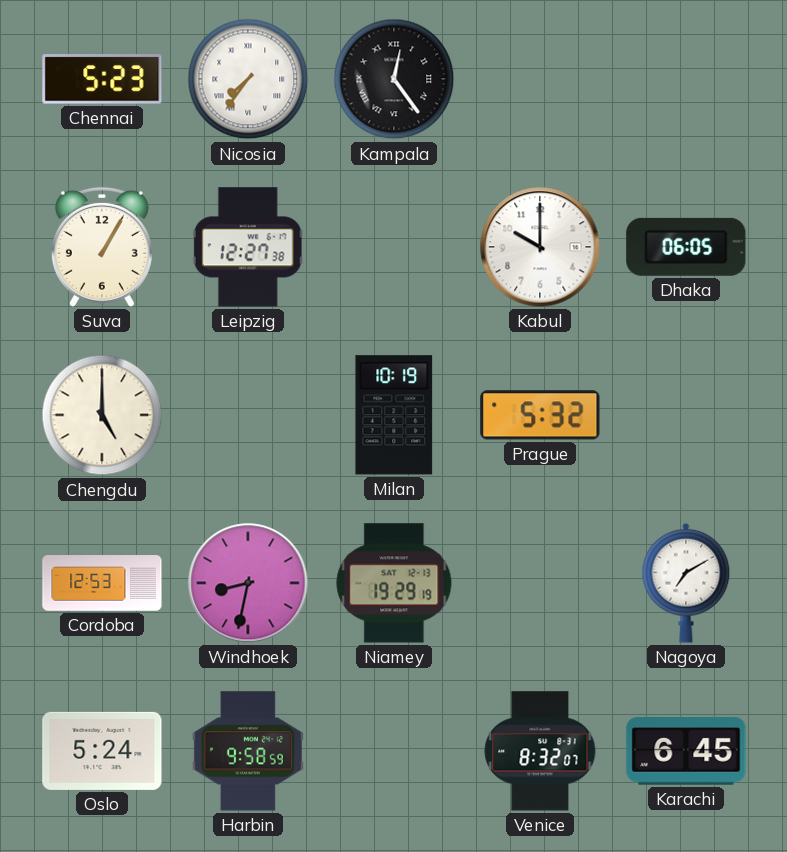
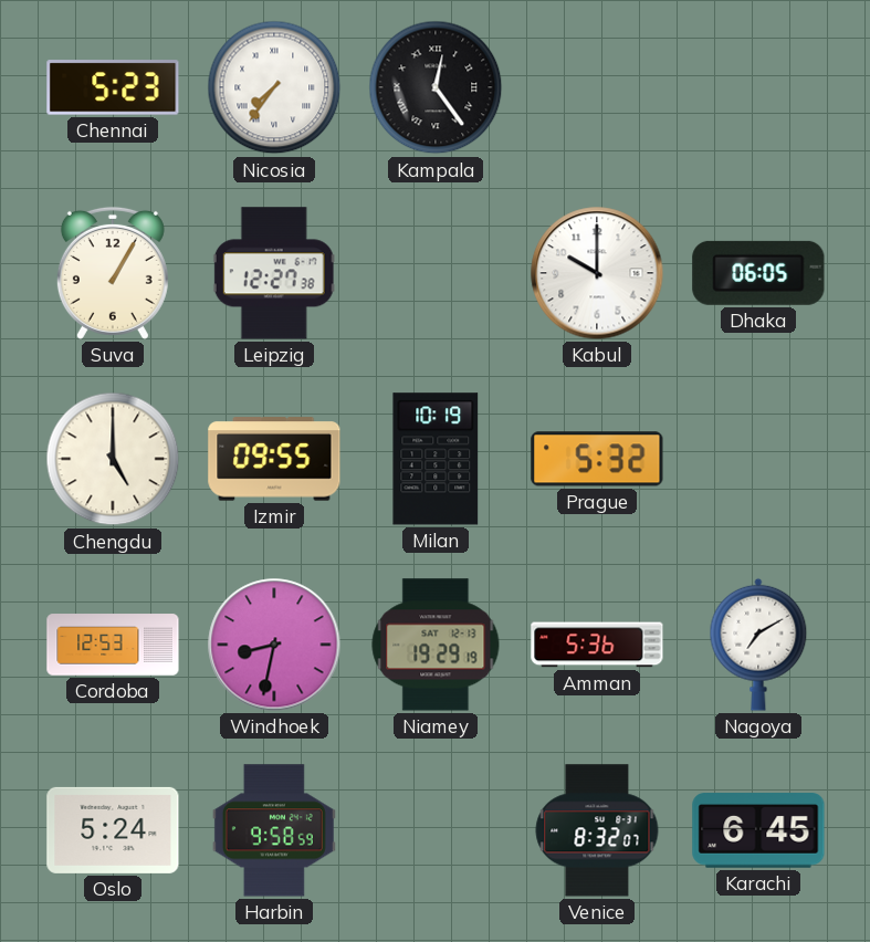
Izmir: none -> 09:55
Amman: none -> 5:36
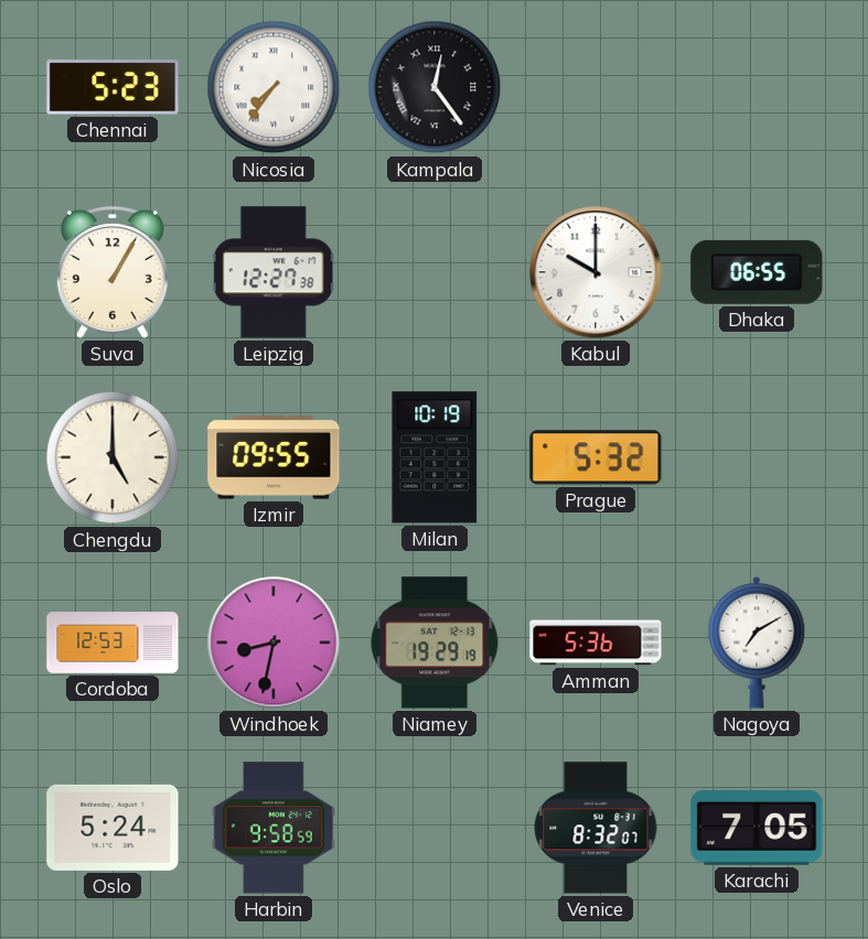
Dhaka: 06:05 -> 06:55
Karachi: 6:45 -> 7:05
